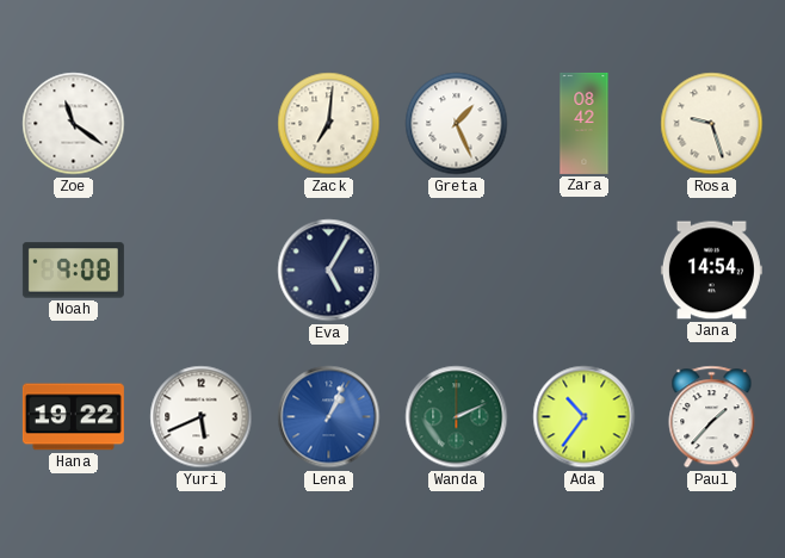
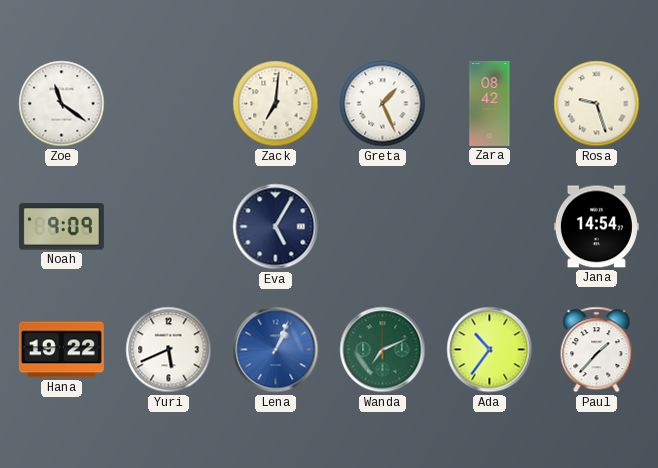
Noah: 9:08 -> 9:09
Wanda: 2:11 -> 7:11
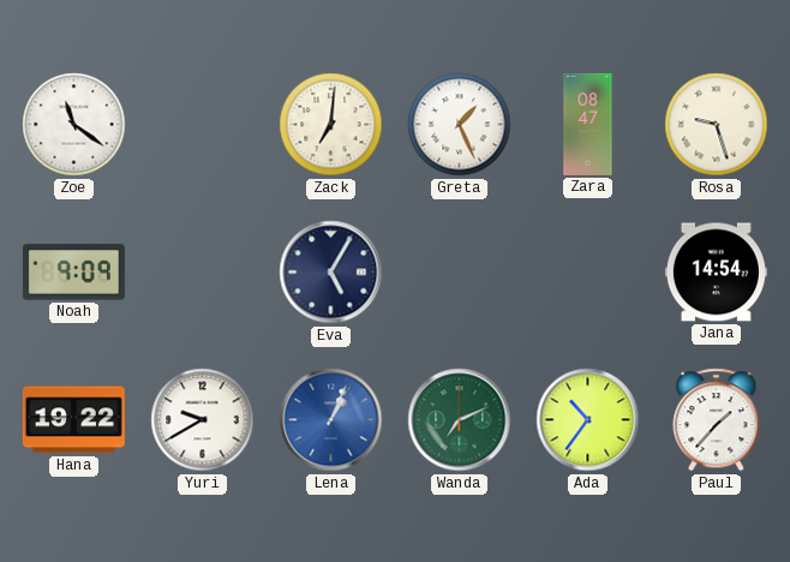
Zara: 08:42 -> 08:47
Yuri: 5:41 -> 9:40
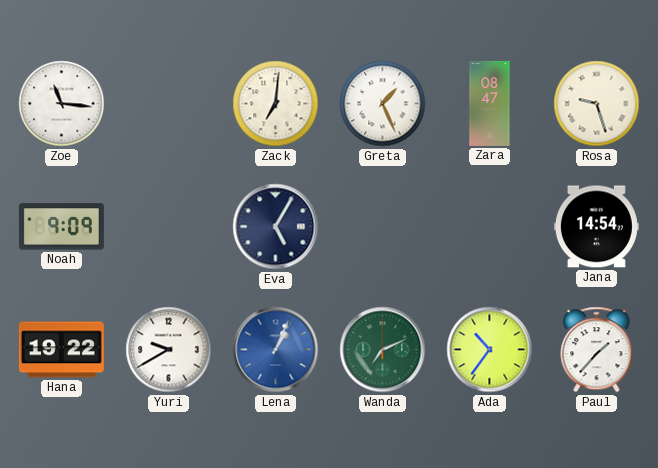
Zoe: 11:21 -> 11:16
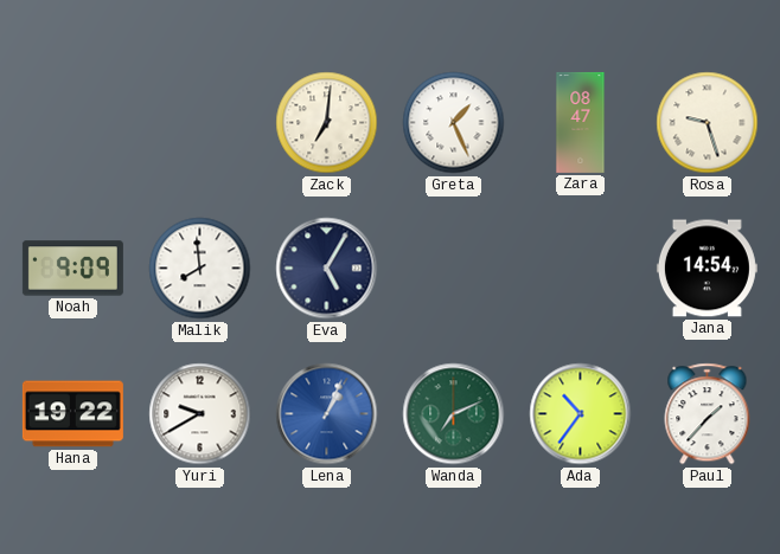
Zoe: 11:16 -> none
Malik: none -> 7:59
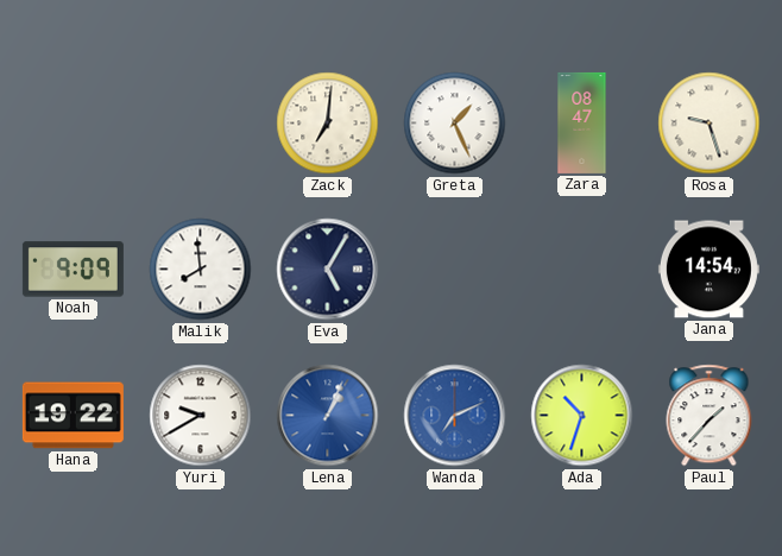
Wanda dial: green -> blue
Ada: 10:36 -> 10:33
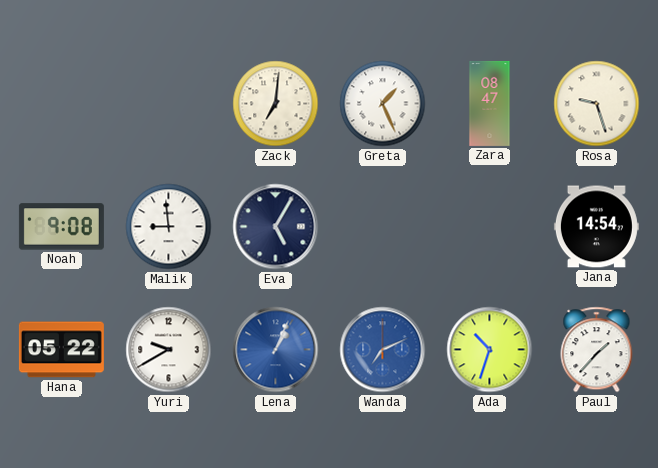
Noah: 9:09 -> 9:08
Malik: 7:59 -> 8:59
Hana: 19:22 -> 05:22
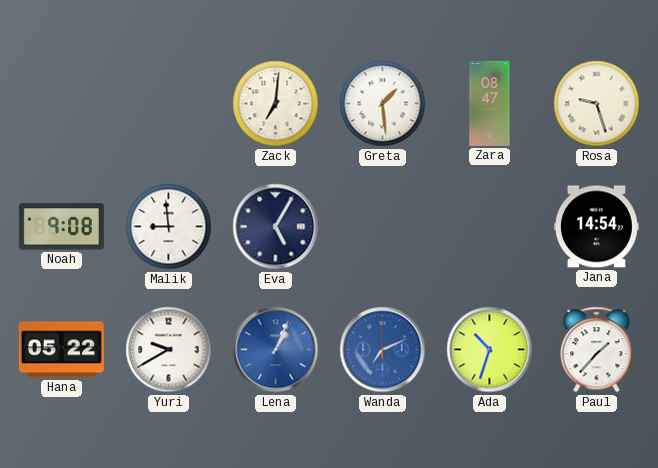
Greta: 1:26 -> 1:29
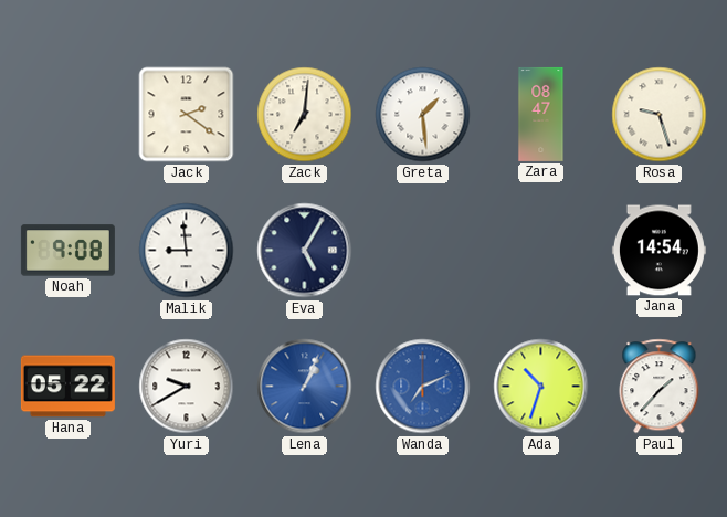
Jack: none -> 2:21
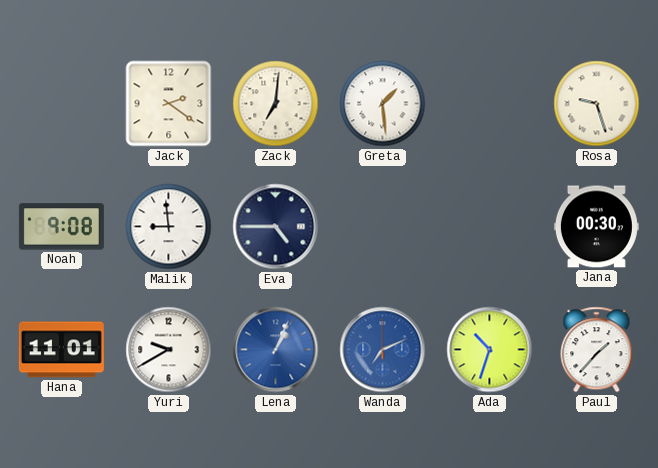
Zara: 08:47 -> none
Eva: 5:05 -> 4:45
Jana: 14:54 -> 00:30
Hana: 05:22 -> 11:01
